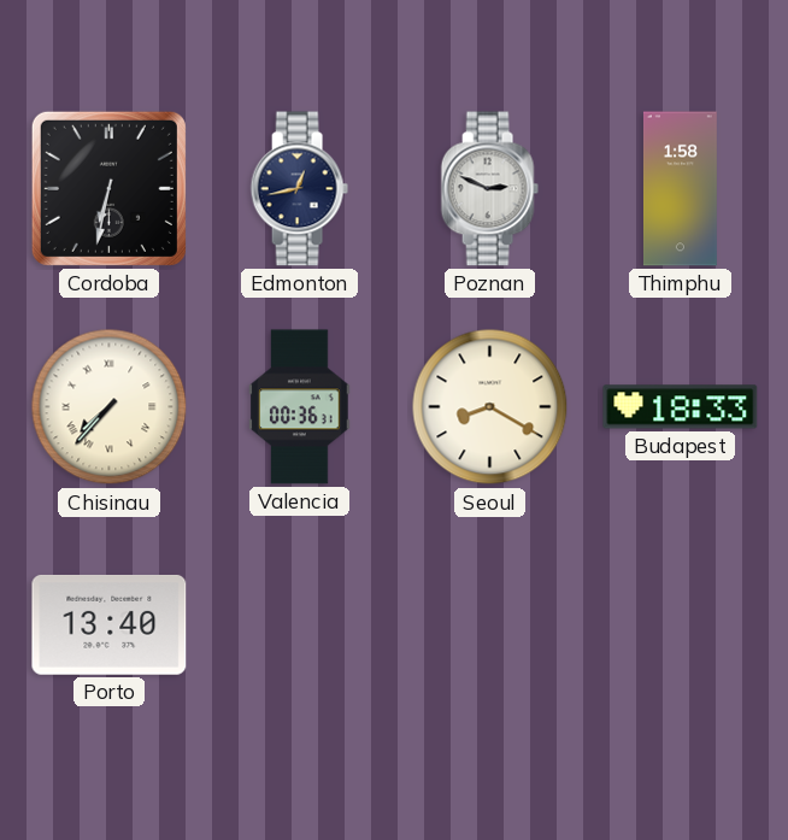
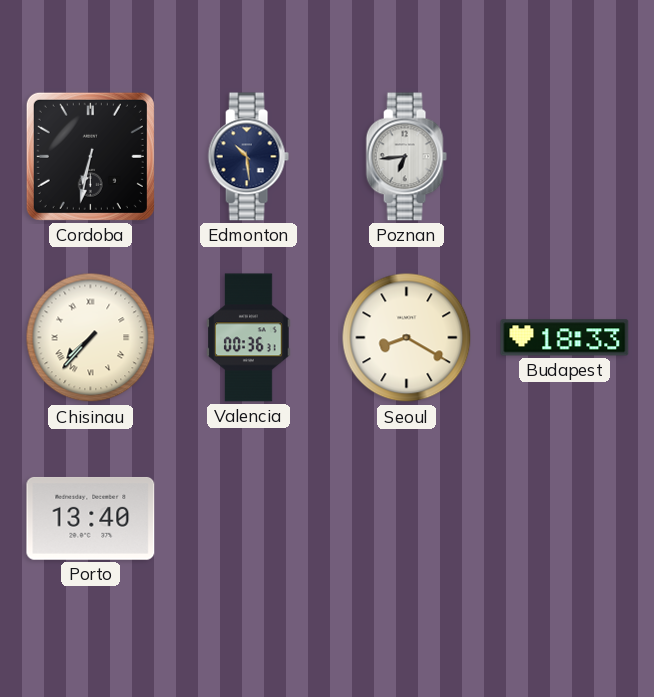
Edmonton: 12:43 -> 10:29
Poznan: 2:49 -> 6:44
Thimphu: 1:58 -> none
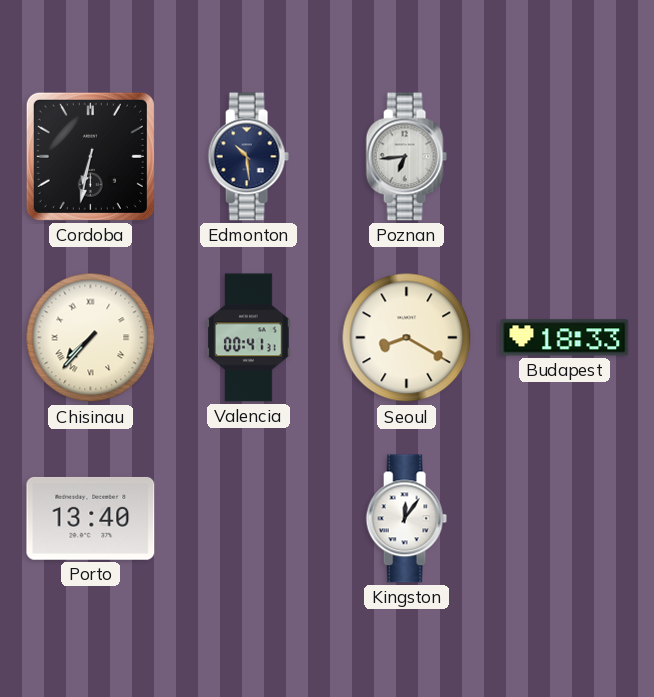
Valencia: 00:36 -> 00:41
Kingston: none -> 12:06
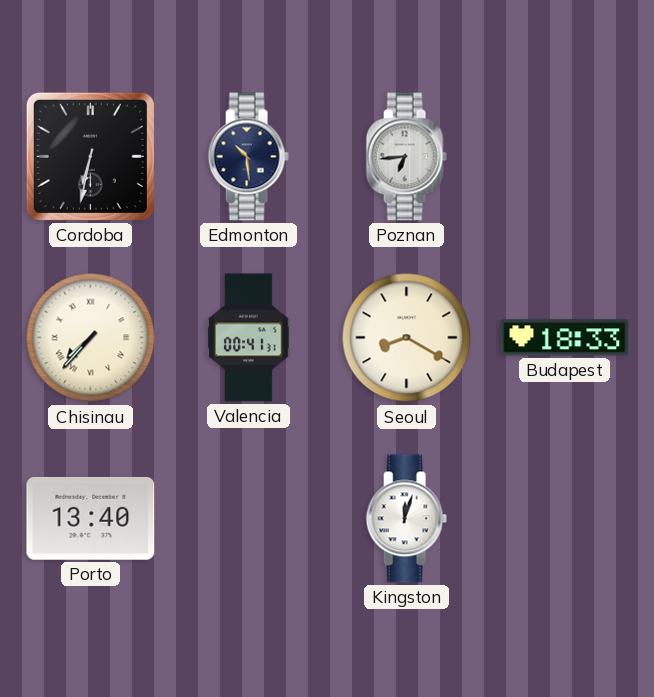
Kingston: 12:06 -> 12:03
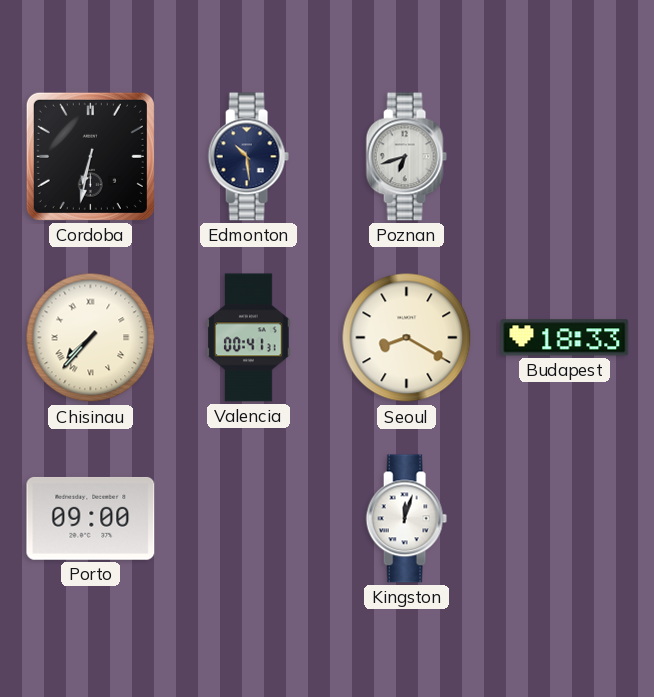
Poznan: 6:44 -> 6:42
Porto: 13:40 -> 09:00
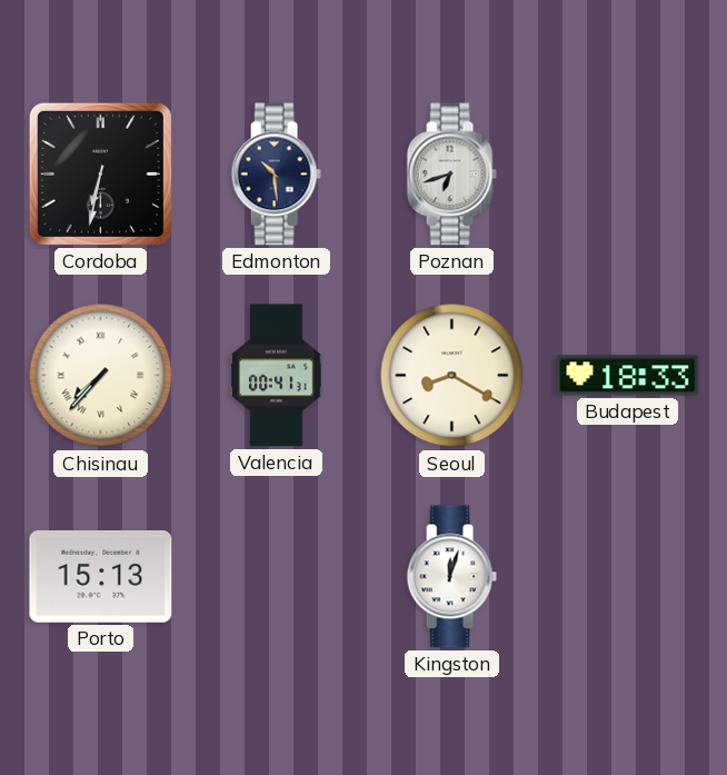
Porto: 09:00 -> 15:13
